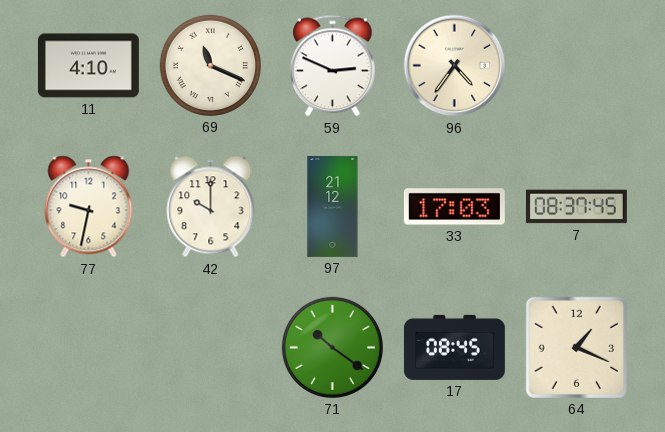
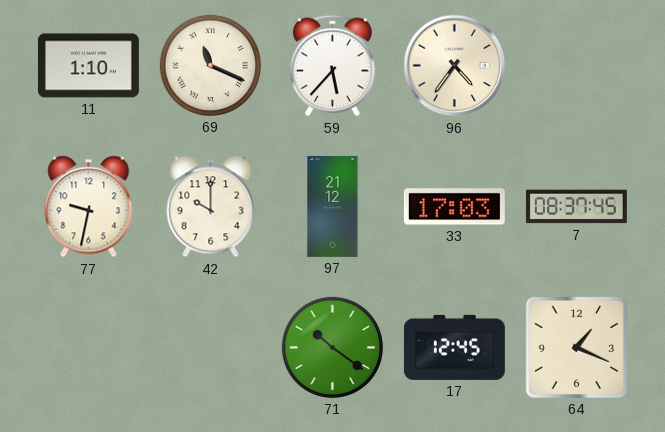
11: 4:10 -> 1:10
59: 2:49 -> 5:37
17: 08:45 -> 12:45
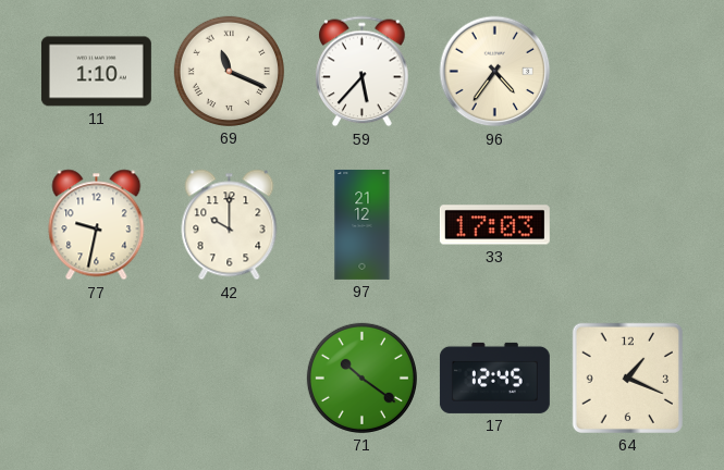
7: 08:37 -> none
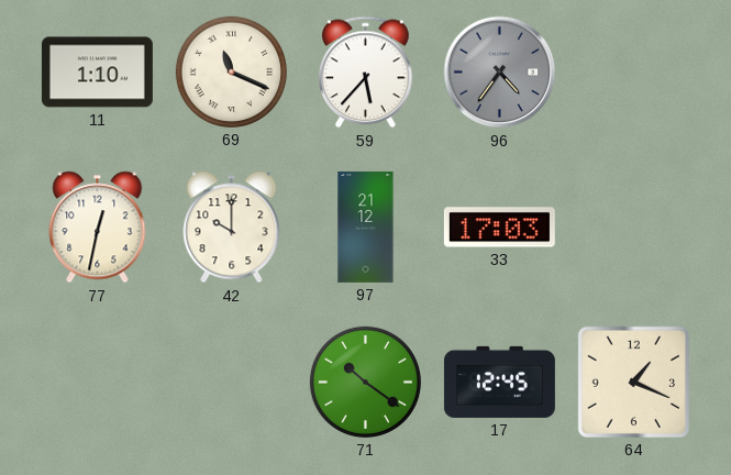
96 dial: cream -> grey
77: 9:32 -> 12:32
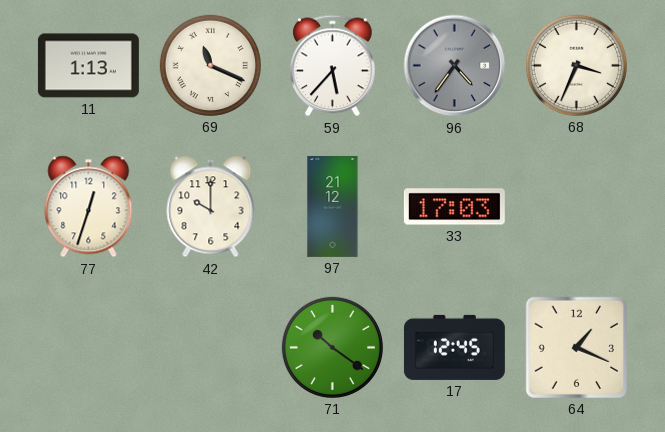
11: 1:10 -> 1:13
68: none -> 3:34
77: 12:32 -> 12:33
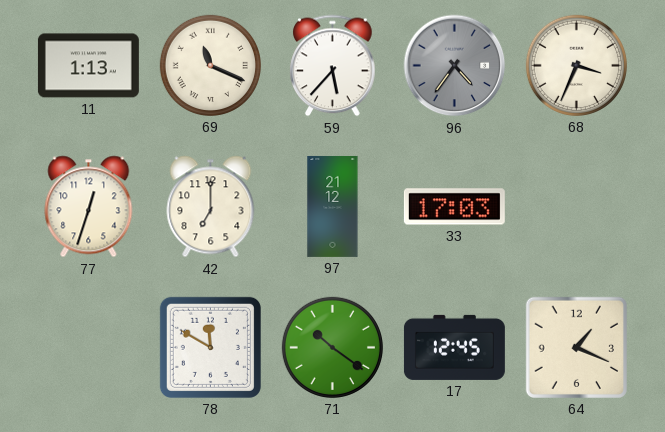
42: 10:00 -> 7:00
78: none -> 11:50
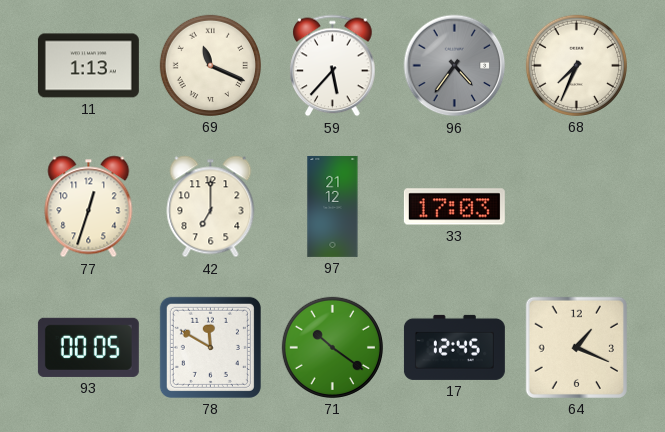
68: 3:34 -> 7:34
93: none -> 00:05
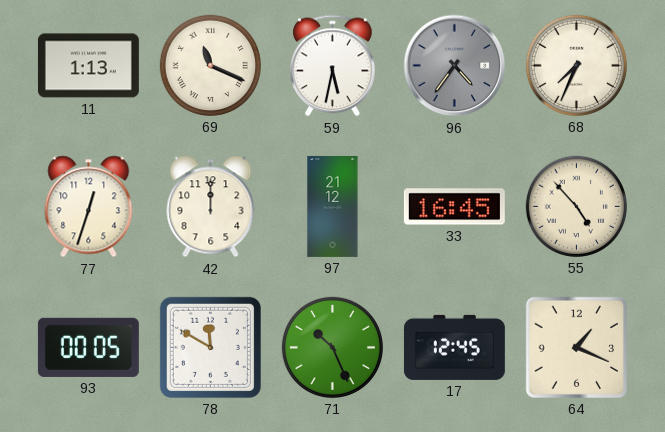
59: 5:37 -> 5:32
42: 7:00 -> 12:00
33: 17:03 -> 16:45
55: none -> 4:53
71: 10:21 -> 10:26
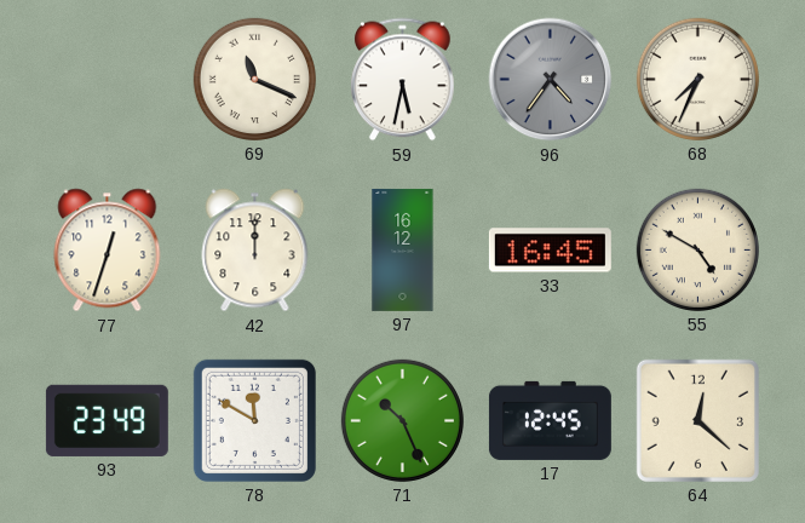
11: 1:13 -> none
97: 21:12 -> 16:12
55: 4:53 -> 4:50
93: 00:05 -> 23:49
64: 1:19 -> 12:22
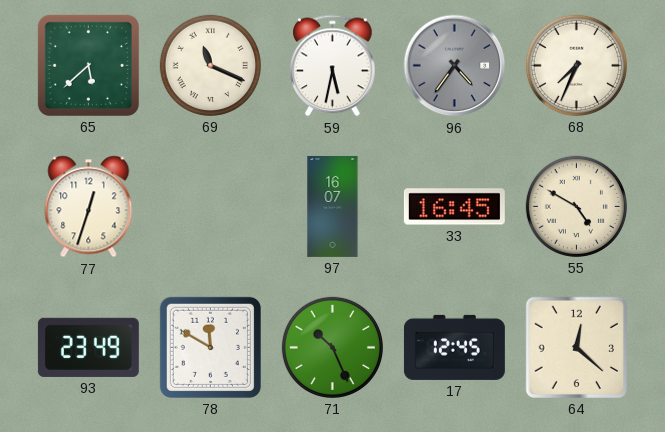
65: none -> 5:38
42: 12:00 -> none
97: 16:12 -> 16:07
